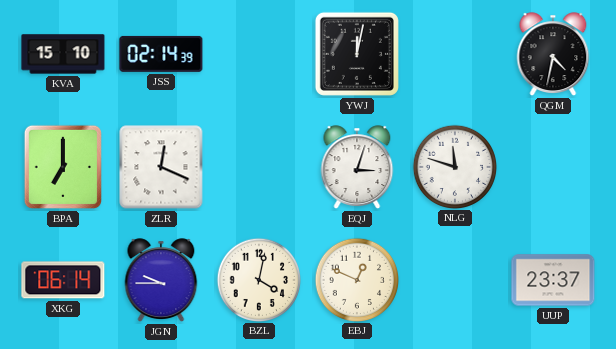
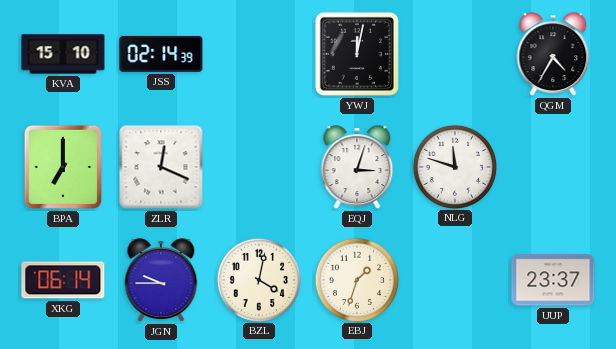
QGM: 4:32 -> 4:35
EBJ: 12:49 -> 1:33
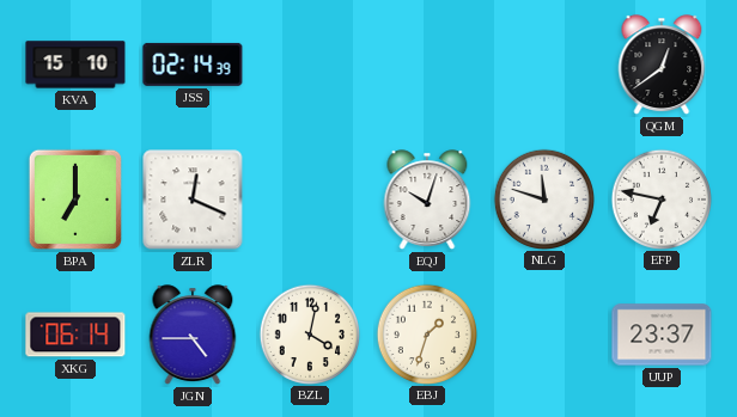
YWJ: 12:02 -> none
QGM: 4:35 -> 12:39
EQJ: 3:03 -> 10:03
EFP: none -> 6:47
JGN: 9:45 -> 4:45
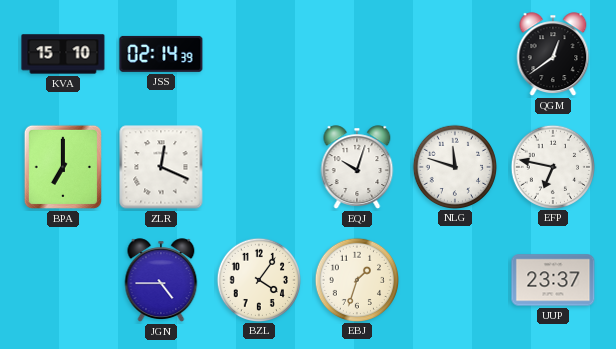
XKG: 06:14 -> none
BZL: 4:02 -> 4:06
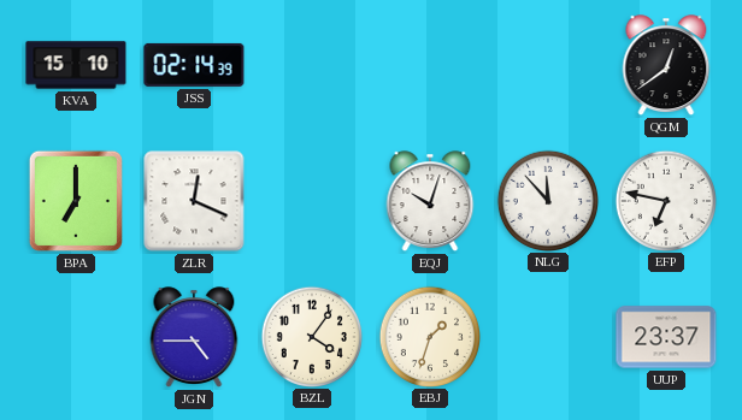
NLG: 11:48 -> 11:53
